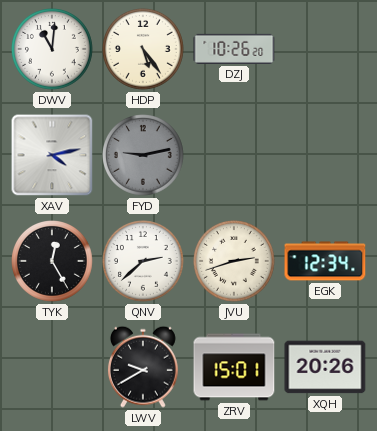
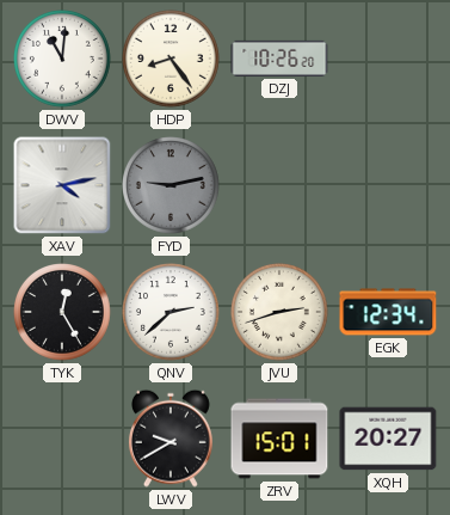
HDP: 5:24 -> 8:24
XQH: 20:26 -> 20:27
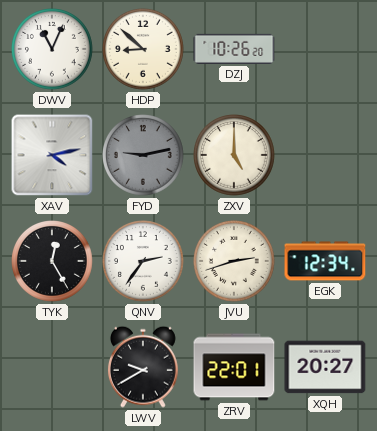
DWV: 11:01 -> 11:04
HDP: 8:24 -> 8:52
ZXV: none -> 5:00
QNV: 2:38 -> 2:36
ZRV: 15:01 -> 22:01
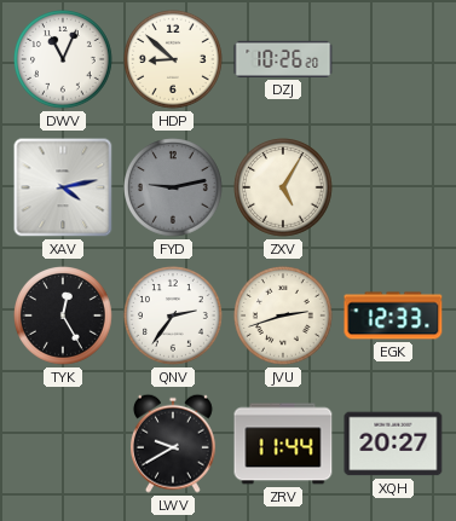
ZXV: 5:00 -> 5:05
EGK: 12:34 -> 12:33
ZRV: 22:01 -> 11:44
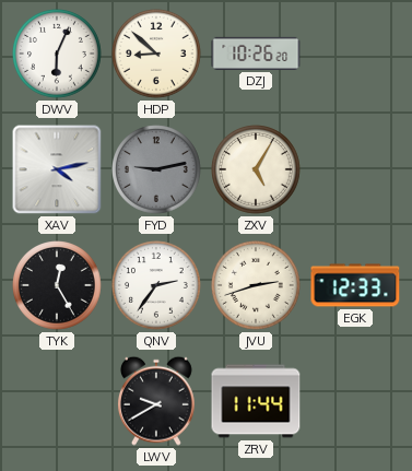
DWV: 11:04 -> 6:04
XQH: 20:27 -> none
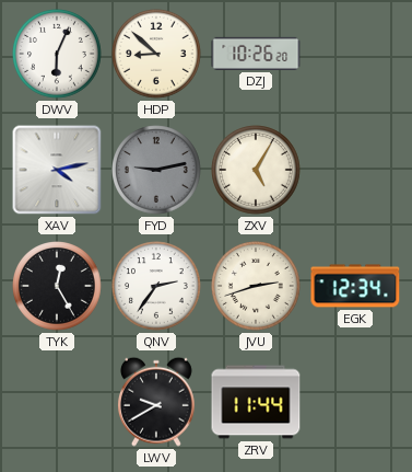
EGK: 12:33 -> 12:34
